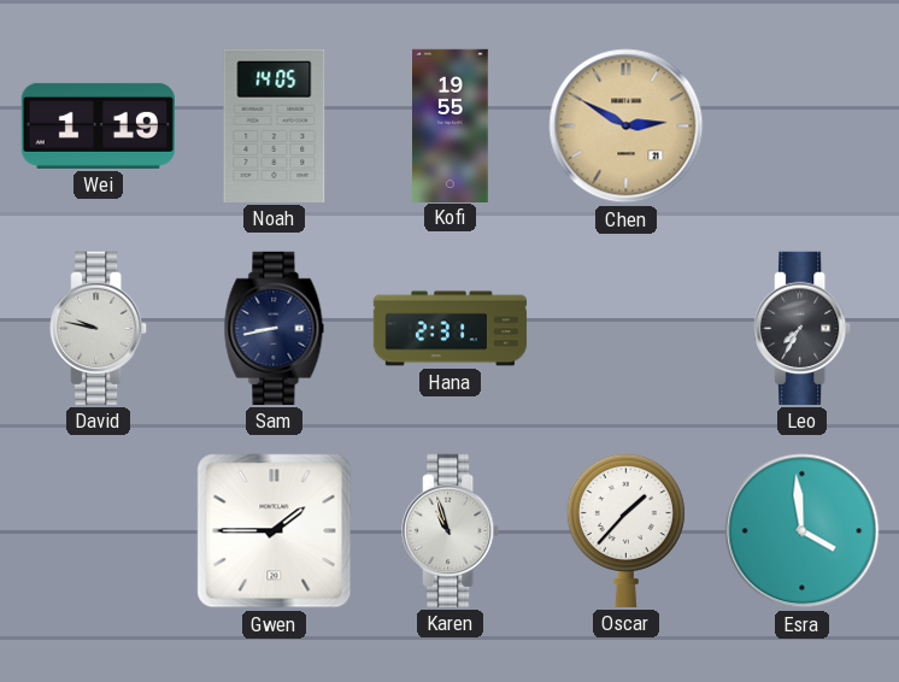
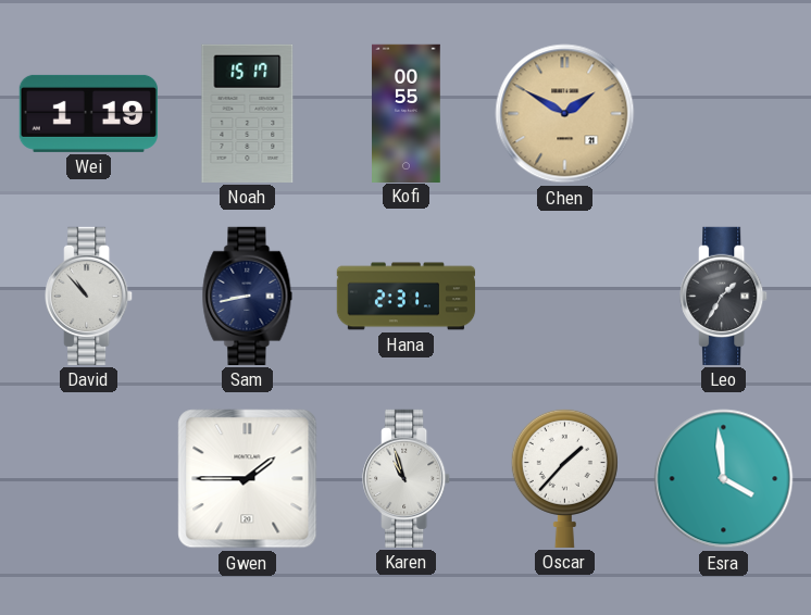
Noah: 14:05 -> 15:17
Kofi: 19:55 -> 00:55
Chen: 2:50 -> 1:50
David: 9:47 -> 10:53
Leo: 7:35 -> 1:35
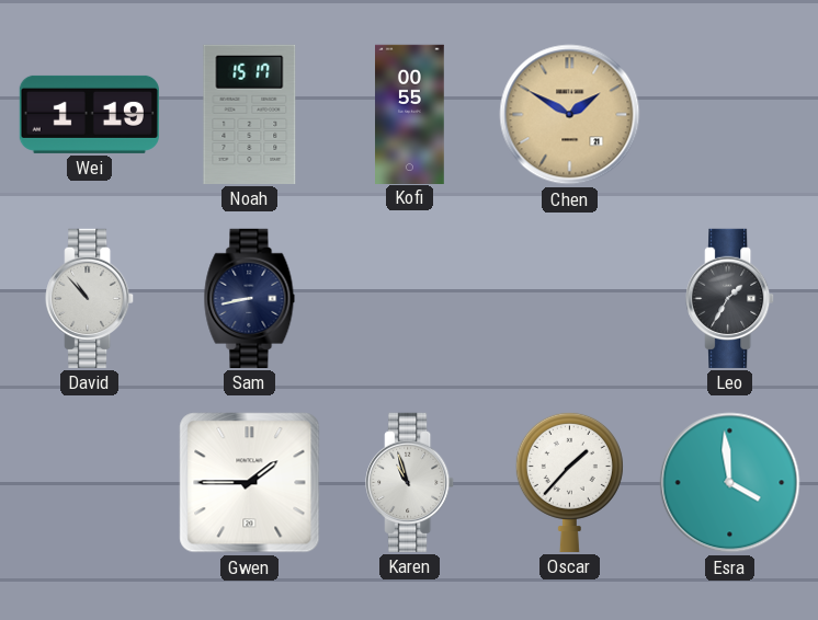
Hana: 2:31 -> none
